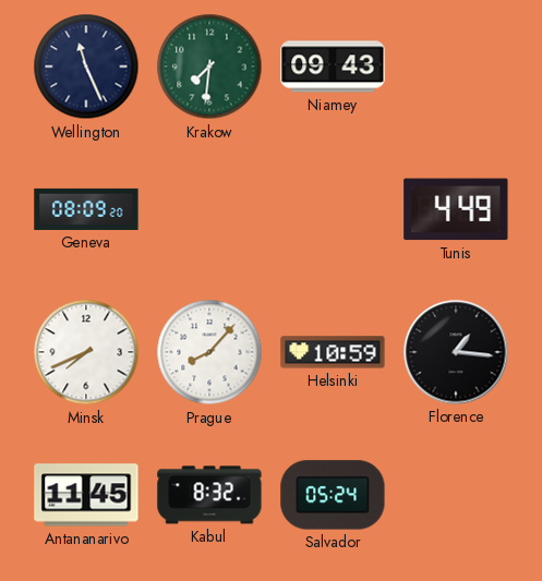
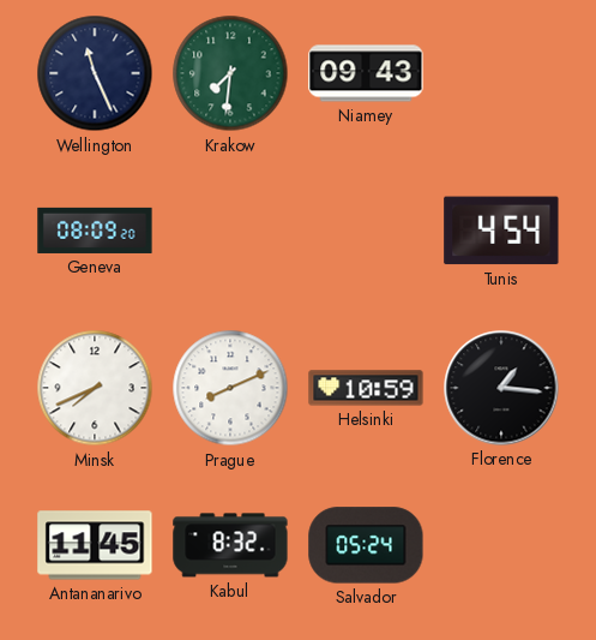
Tunis: 4:49 -> 4:54
Prague: 8:07 -> 8:11
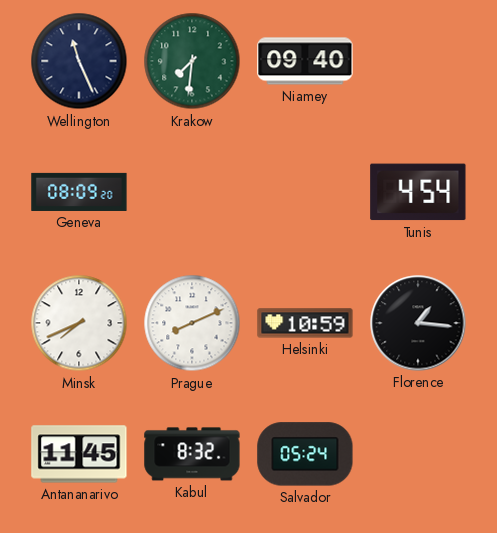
Niamey: 09:43 -> 09:40
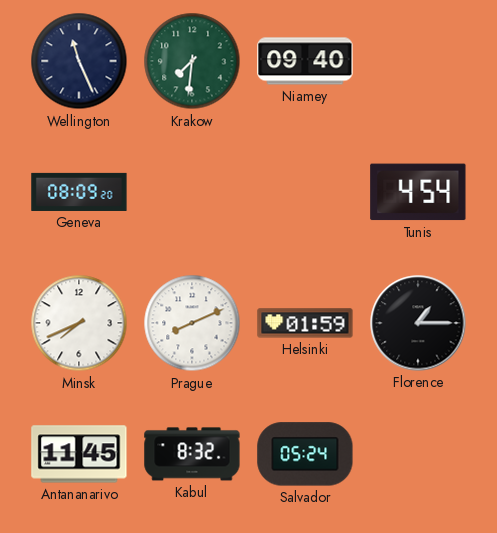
Helsinki: 10:59 -> 01:59
Florence: 1:16 -> 1:15
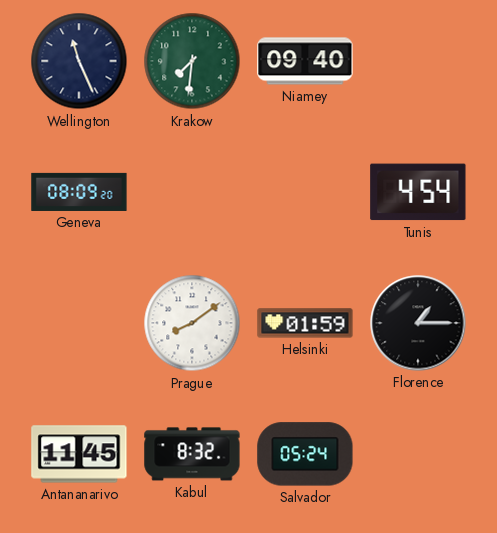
Minsk: 7:41 -> none
Prague: 8:11 -> 8:09
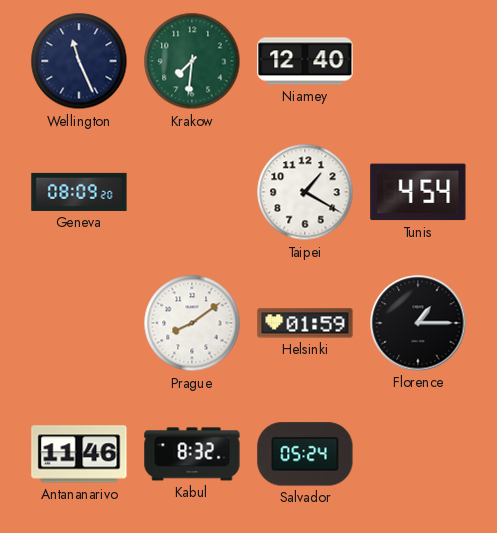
Niamey: 09:40 -> 12:40
Taipei: none -> 1:20
Antananarivo: 11:45 -> 11:46
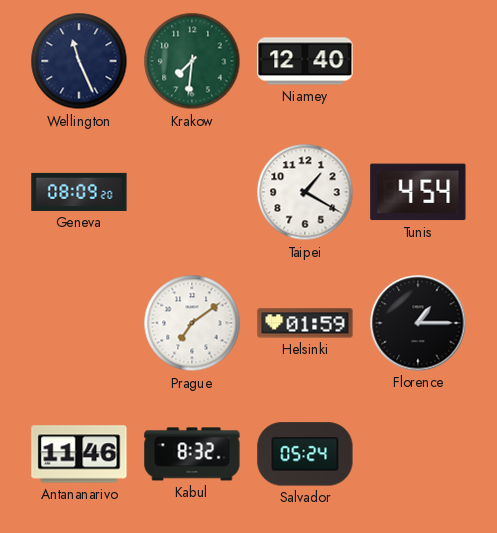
Prague: 8:09 -> 7:09
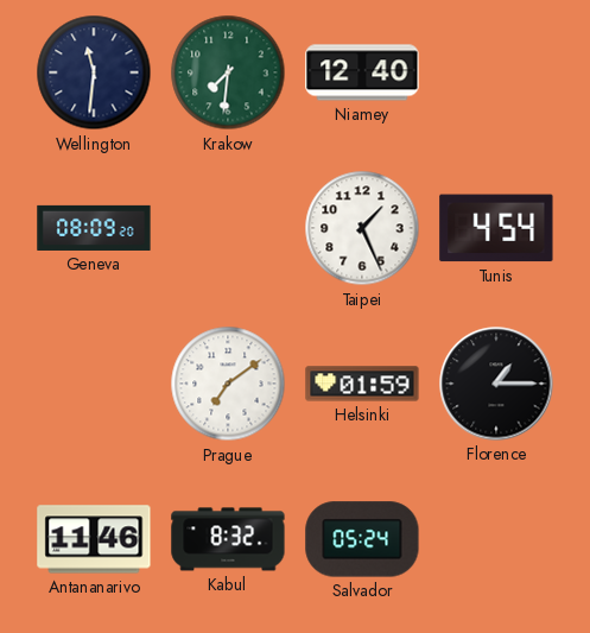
Wellington: 11:26 -> 11:31
Taipei: 1:20 -> 1:26
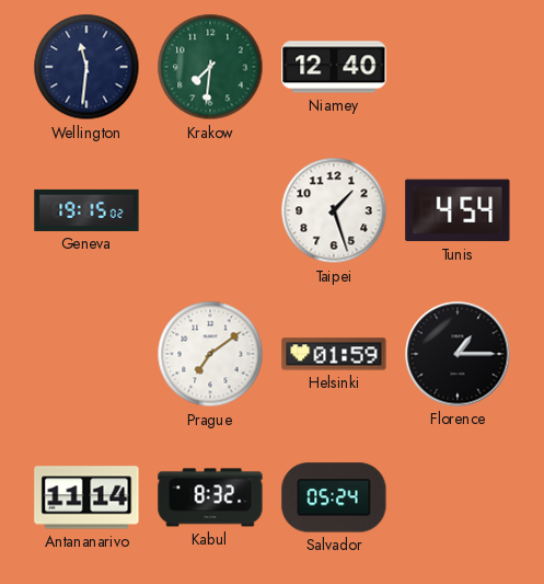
Geneva: 08:09 -> 19:15
Taipei: 1:26 -> 1:27
Antananarivo: 11:46 -> 11:14
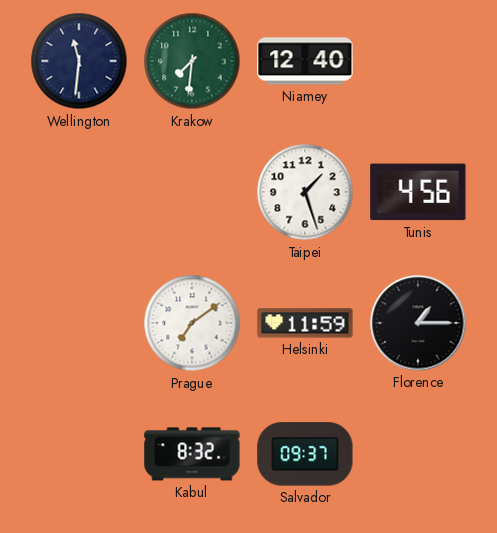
Geneva: 19:15 -> none
Tunis: 4:54 -> 4:56
Helsinki: 01:59 -> 11:59
Antananarivo: 11:14 -> none
Salvador: 05:24 -> 09:37
